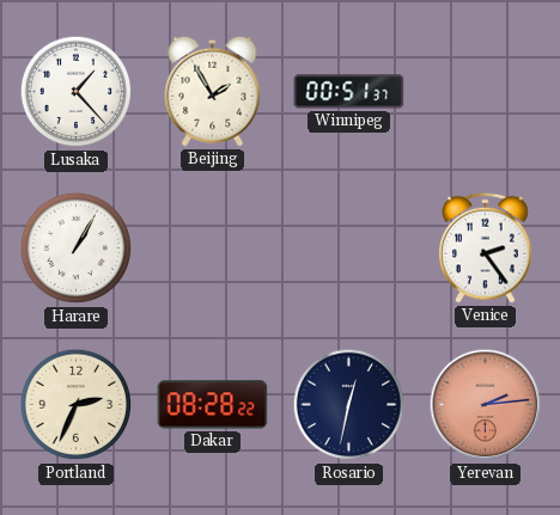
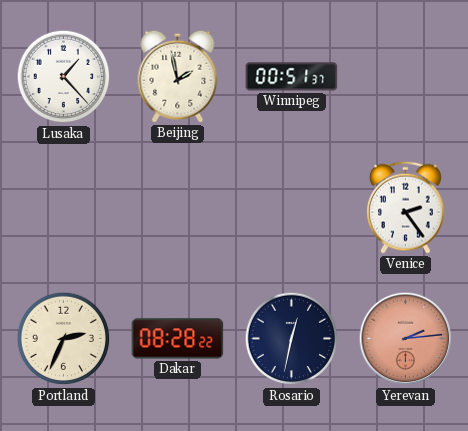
Beijing: 1:55 -> 1:58
Harare: 1:05 -> none
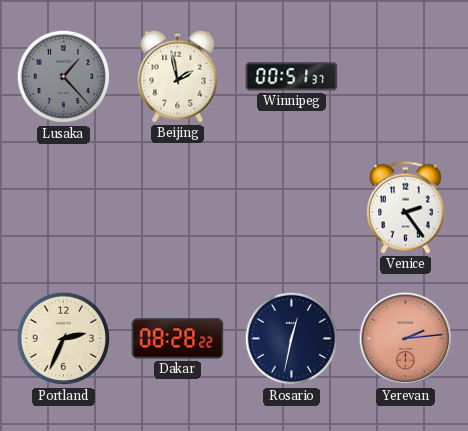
Lusaka dial: white -> grey
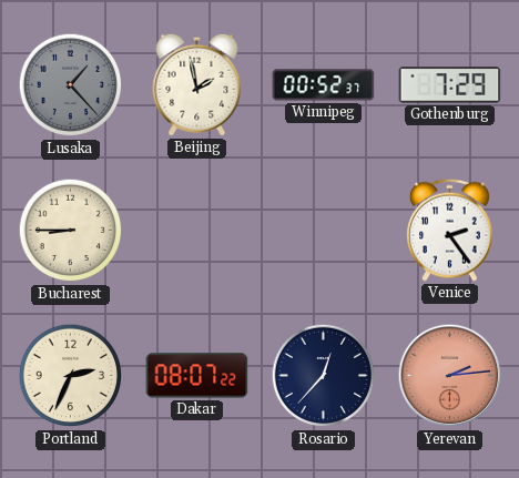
Winnipeg: 00:51 -> 00:52
Gothenburg: none -> 7:29
Bucharest: none -> 8:45
Dakar: 08:28 -> 08:07
Rosario: 12:32 -> 12:37
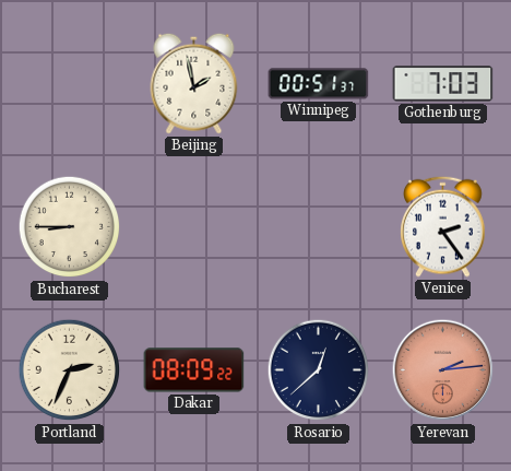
Lusaka: 1:23 -> none
Winnipeg: 00:52 -> 00:51
Gothenburg: 7:29 -> 7:03
Dakar: 08:07 -> 08:09
Rosario: 12:37 -> 12:38
